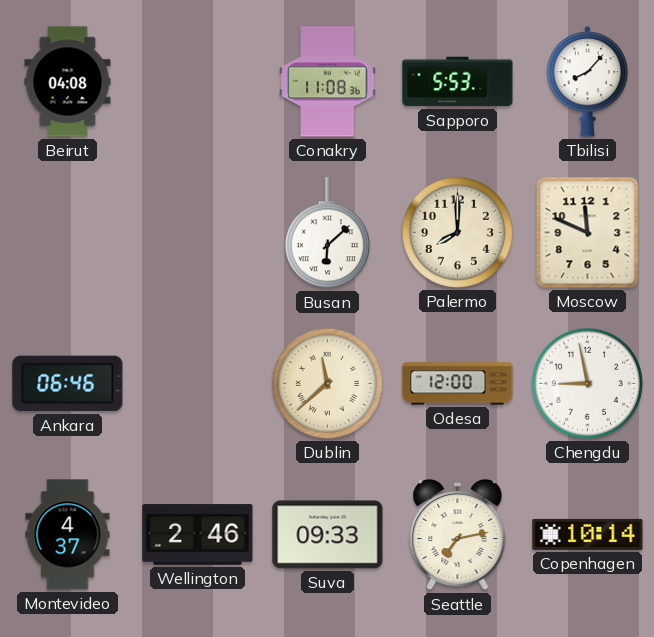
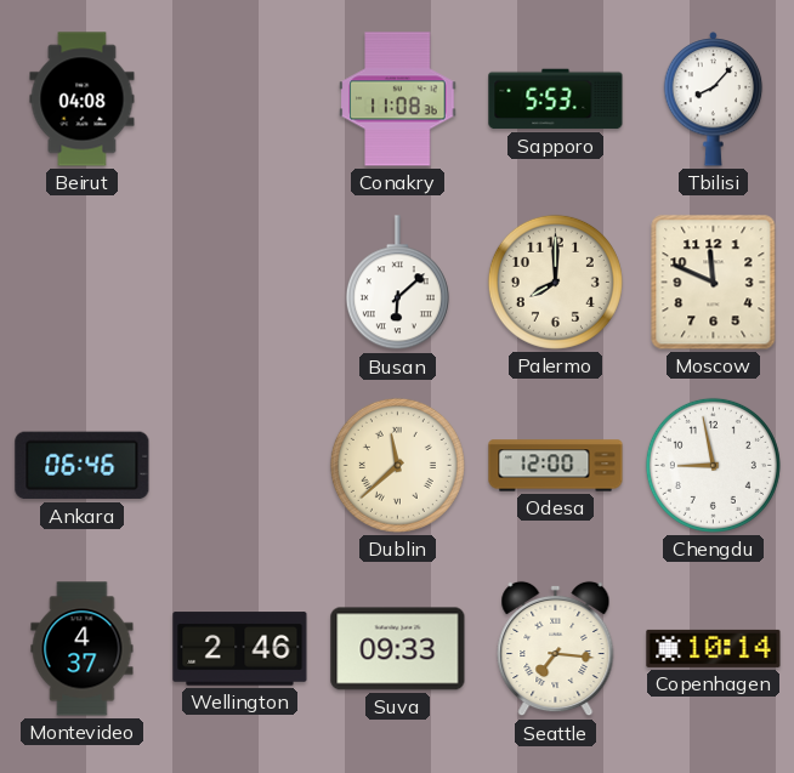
Seattle: 7:13 -> 7:16
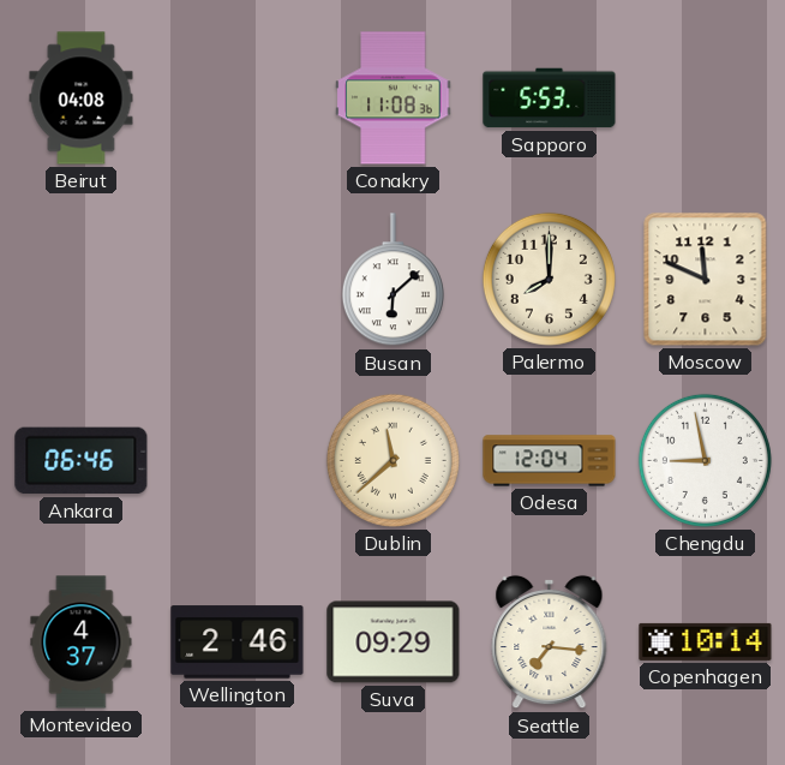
Tbilisi: 8:07 -> none
Odesa: 12:00 -> 12:04
Suva: 09:33 -> 09:29
